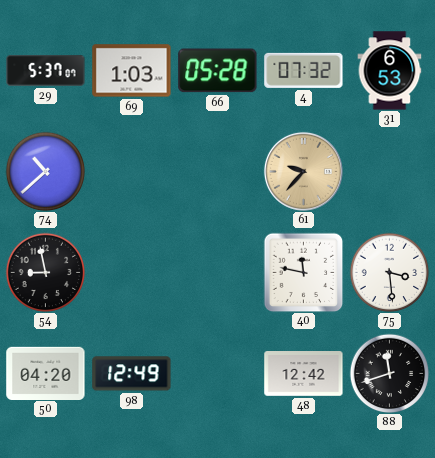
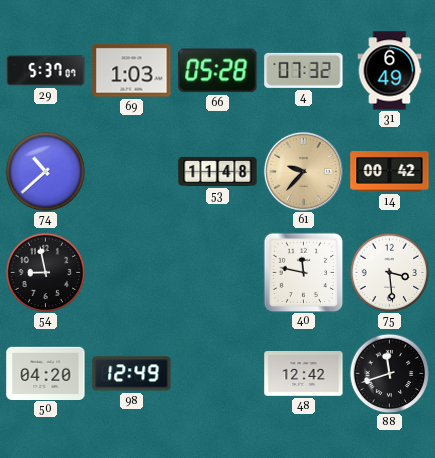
31: 6:53 -> 6:49
53: none -> 11:48
14: none -> 00:42
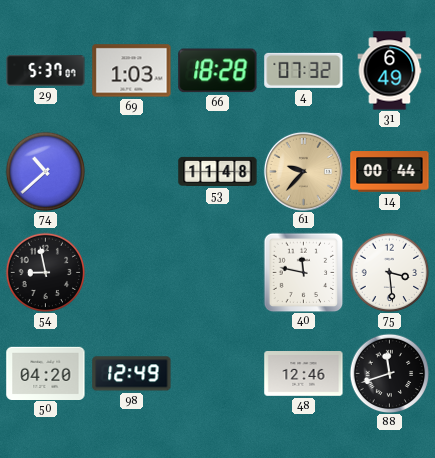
66: 05:28 -> 18:28
14: 00:42 -> 00:44
48: 12:42 -> 12:46
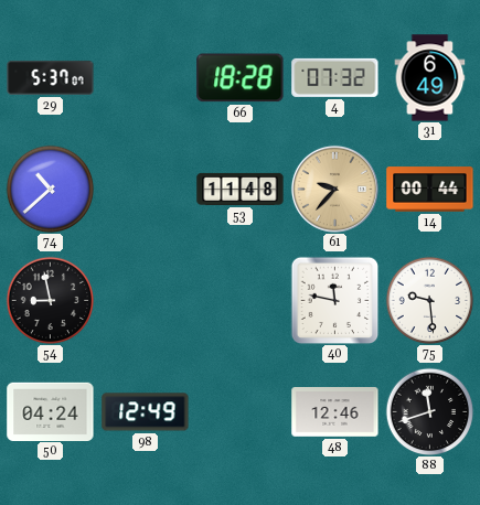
69: 1:03 -> none
75: 3:29 -> 9:29
50: 04:20 -> 04:24
